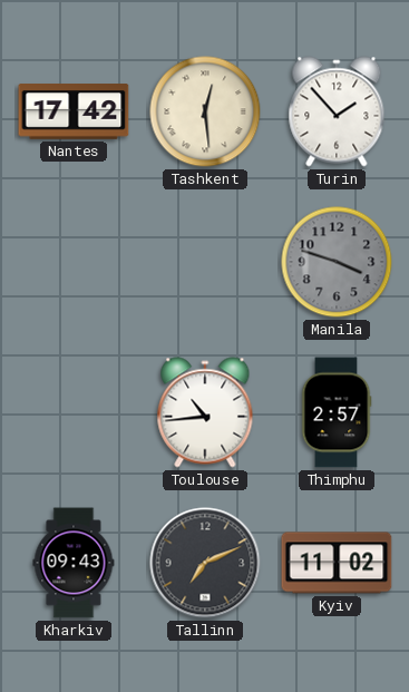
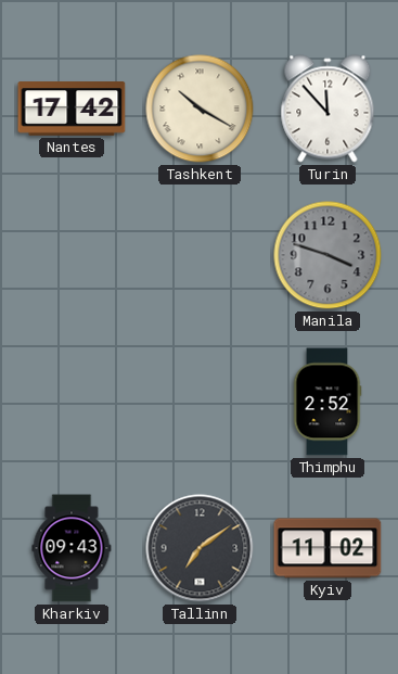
Tashkent: 12:29 -> 10:20
Turin: 1:53 -> 11:53
Toulouse: 10:44 -> none
Thimphu: 2:57 -> 2:52
Tallinn: 7:11 -> 7:09
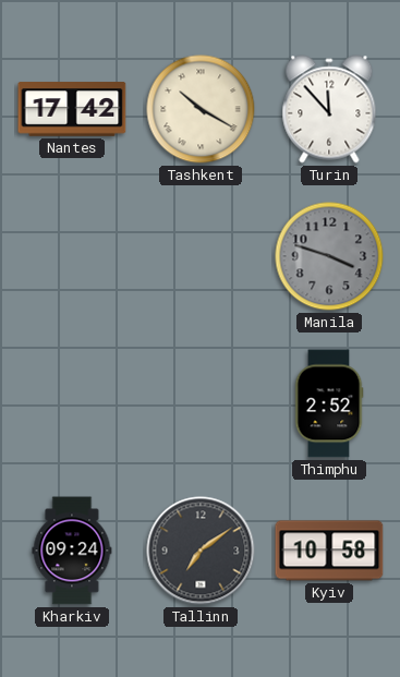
Kharkiv: 09:43 -> 09:24
Kyiv: 11:02 -> 10:58
